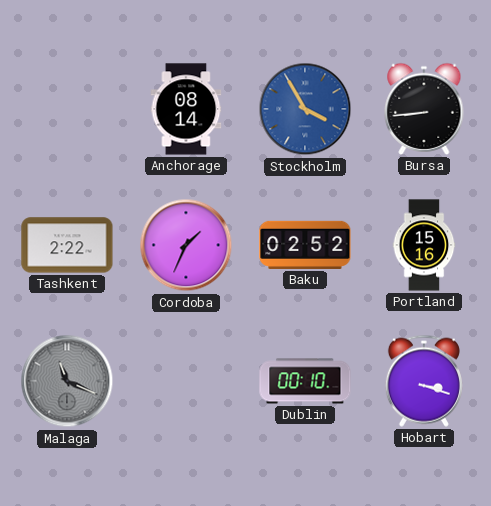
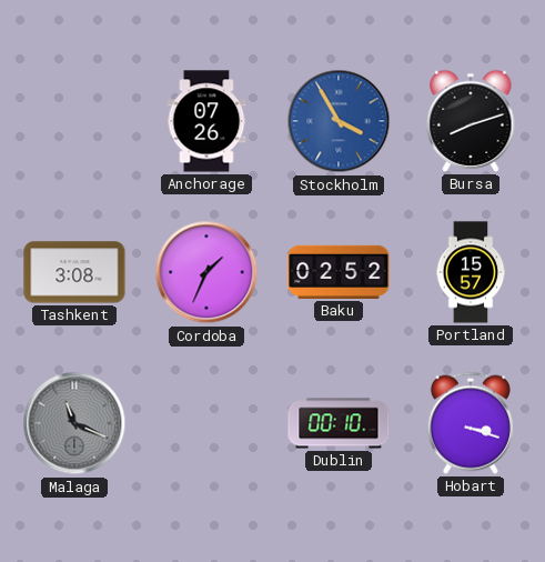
Anchorage: 08:14 -> 07:26
Bursa: 8:44 -> 8:12
Tashkent: 2:22 -> 3:08
Portland: 15:16 -> 15:57
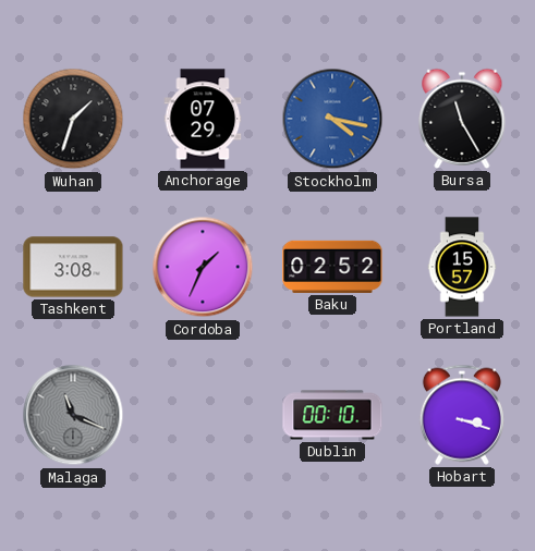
Wuhan: none -> 1:33
Anchorage: 07:26 -> 07:29
Stockholm: 3:55 -> 4:17
Bursa: 8:12 -> 11:25
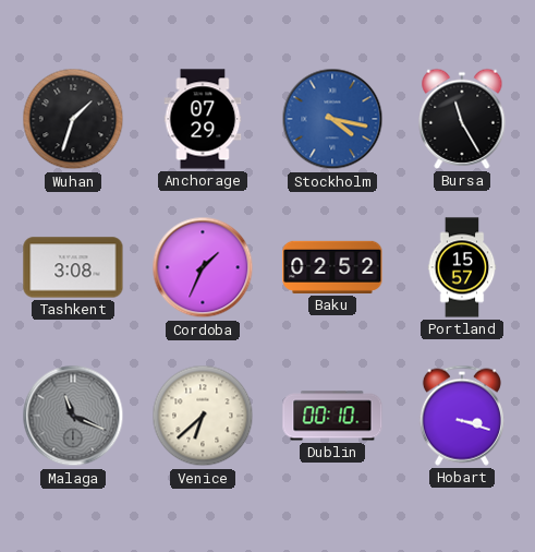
Venice: none -> 6:38
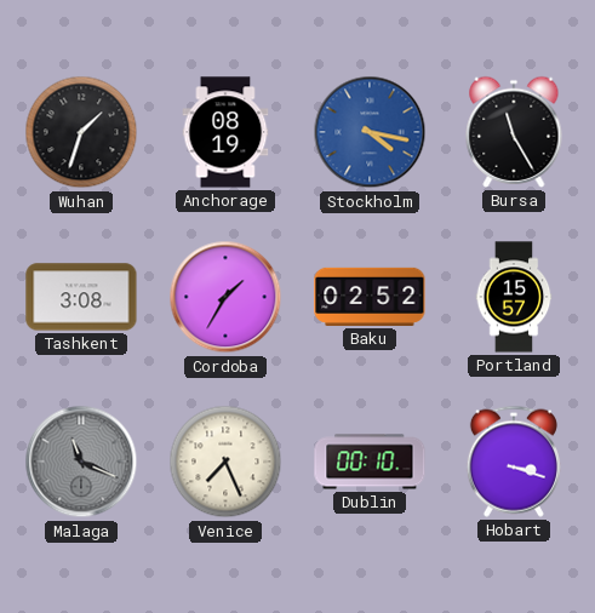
Anchorage: 07:29 -> 08:19
Cordoba: 1:34 -> 1:35
Venice: 6:38 -> 7:26
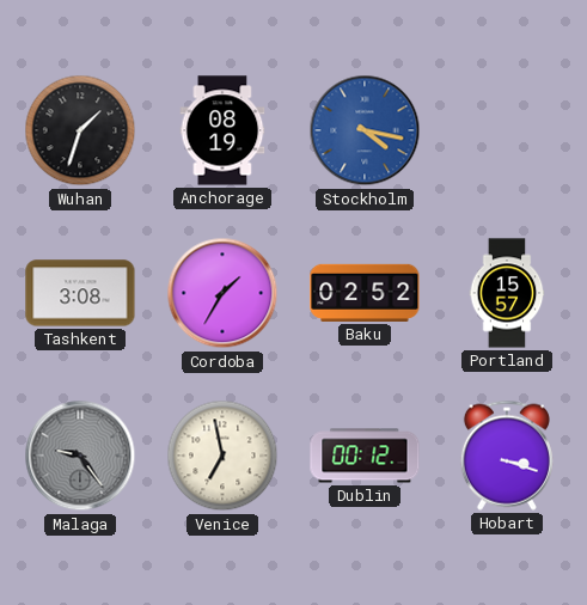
Bursa: 11:25 -> none
Malaga: 11:19 -> 9:24
Venice: 7:26 -> 6:58
Dublin: 00:10 -> 00:12
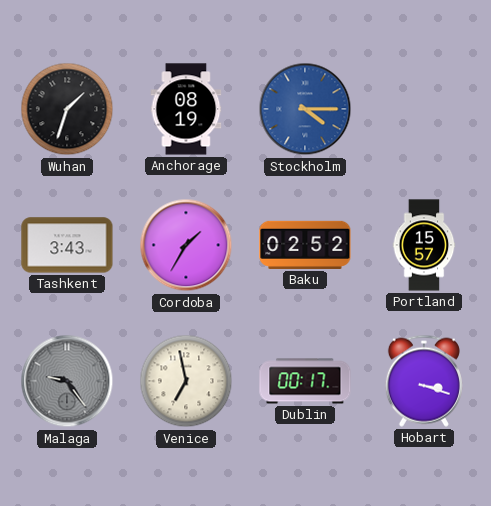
Stockholm: 4:17 -> 4:15
Tashkent: 3:08 -> 3:43
Dublin: 00:12 -> 00:17
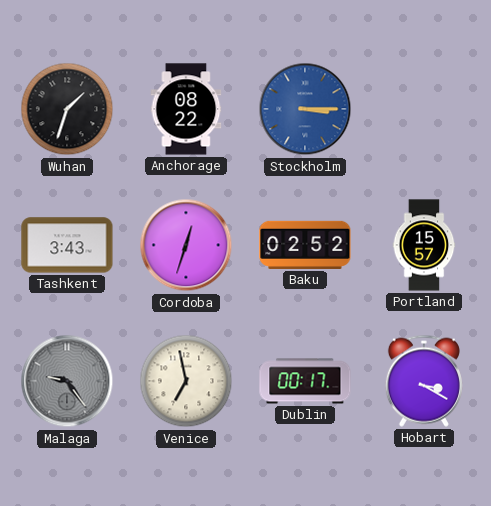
Anchorage: 08:19 -> 08:22
Stockholm: 4:15 -> 3:15
Cordoba: 1:35 -> 12:33
Hobart: 3:18 -> 3:20
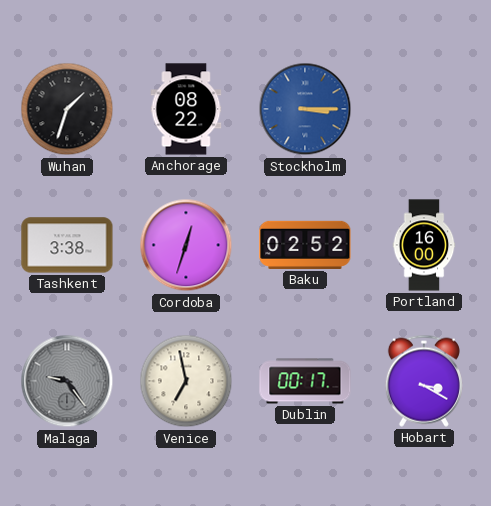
Tashkent: 3:43 -> 3:38
Portland: 15:57 -> 16:00
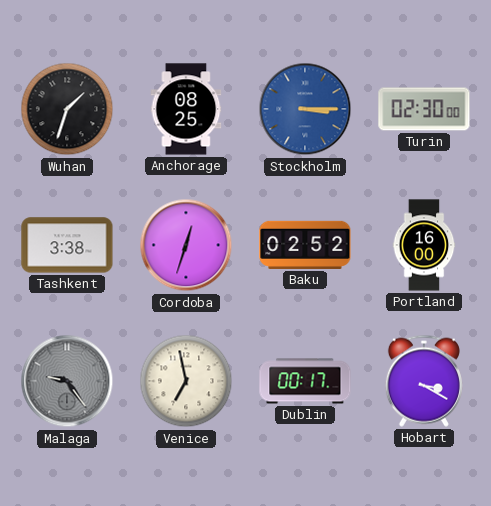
Anchorage: 08:22 -> 08:25
Turin: none -> 02:30
